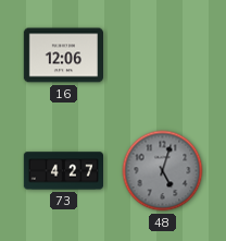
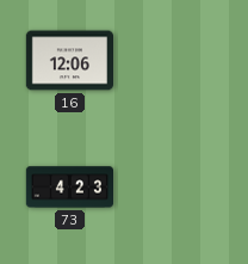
73: 4:27 -> 4:23
48: 5:03 -> none
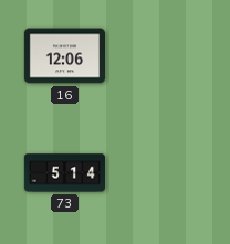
73: 4:23 -> 5:14
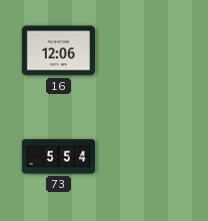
73: 5:14 -> 5:54
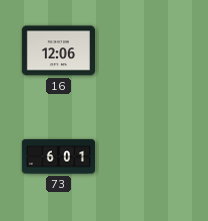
73: 5:54 -> 6:01
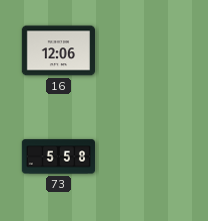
73: 6:01 -> 5:58
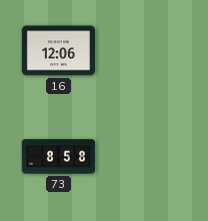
73: 5:58 -> 8:58
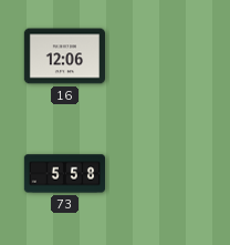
73: 8:58 -> 5:58
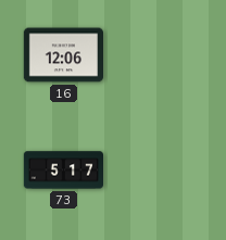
73: 5:58 -> 5:17
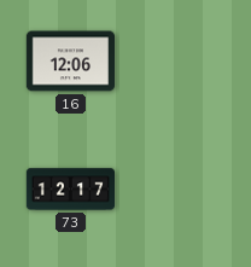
73: 5:17 -> 12:17
